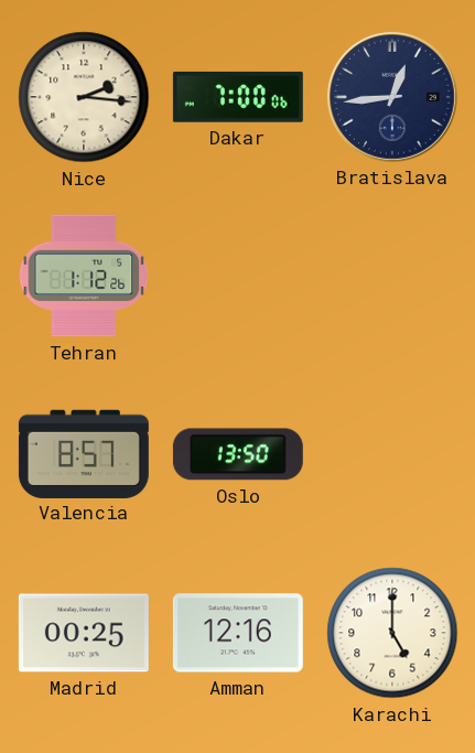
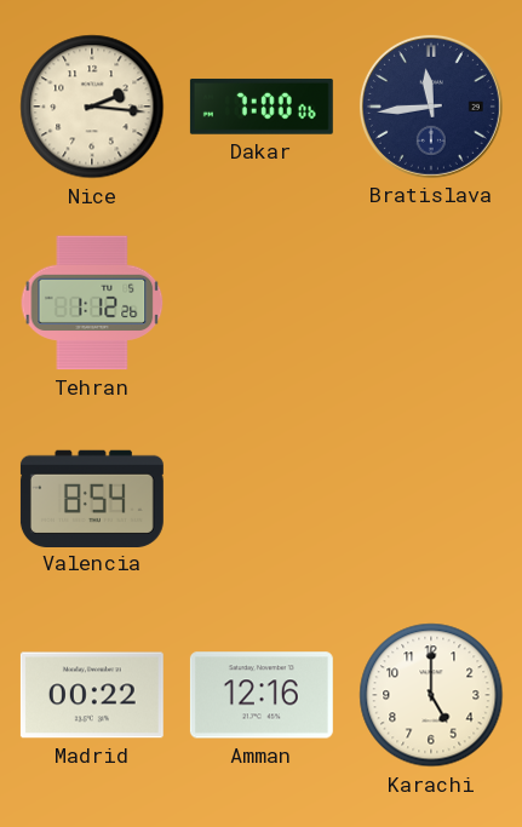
Bratislava: 12:44 -> 11:44
Valencia: 8:57 -> 8:54
Oslo: 13:50 -> none
Madrid: 00:25 -> 00:22
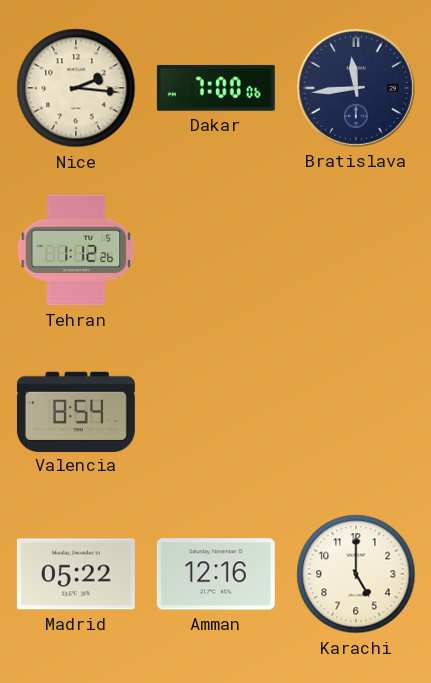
Madrid: 00:22 -> 05:22
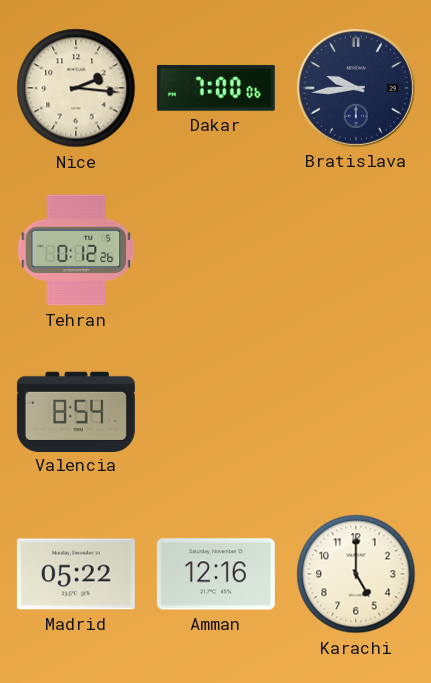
Bratislava: 11:44 -> 9:44
Tehran: 1:12 -> 0:12
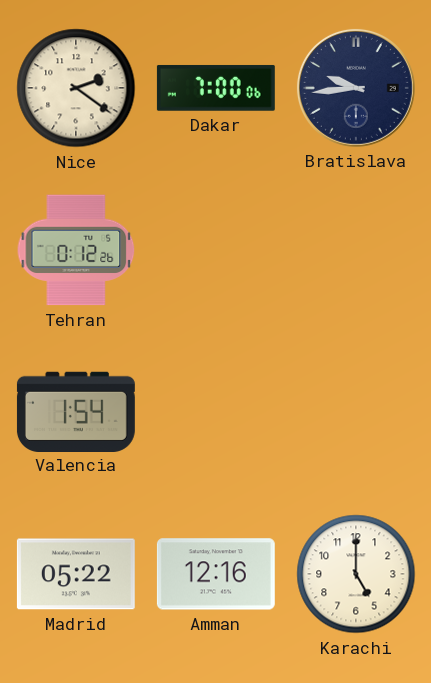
Nice: 2:16 -> 2:21
Valencia: 8:54 -> 1:54
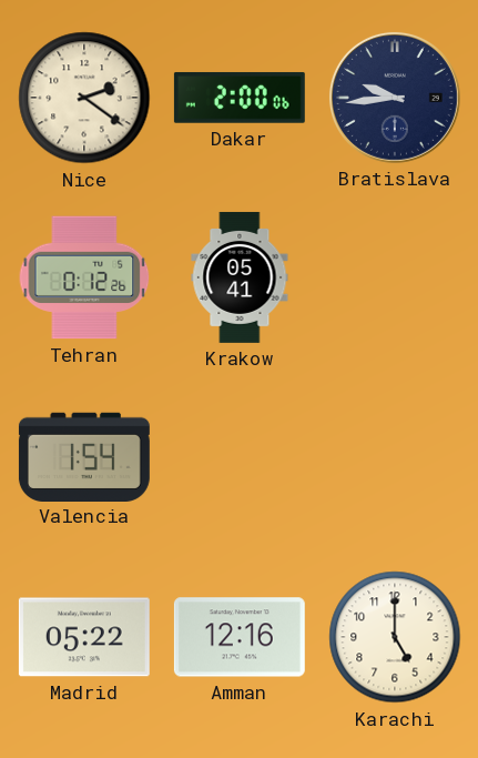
Dakar: 7:00 -> 2:00
Krakow: none -> 05:41
